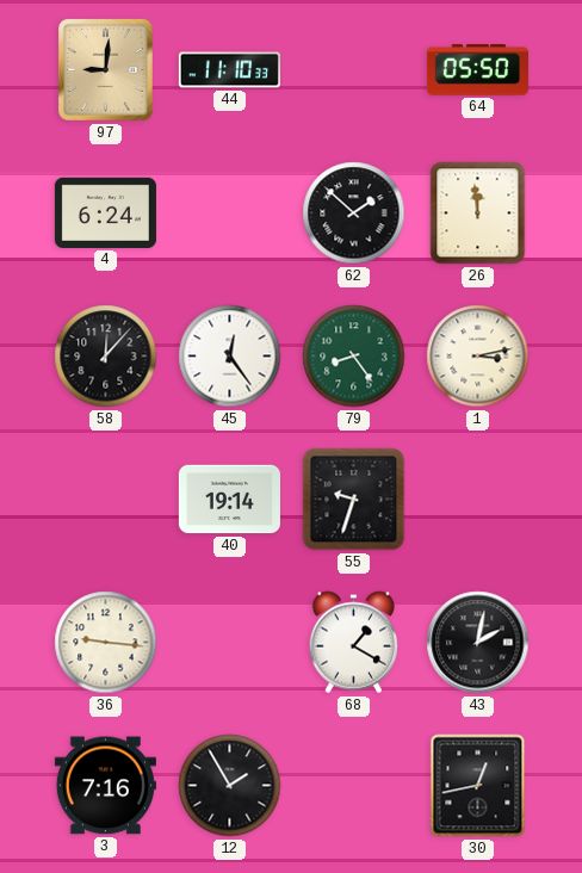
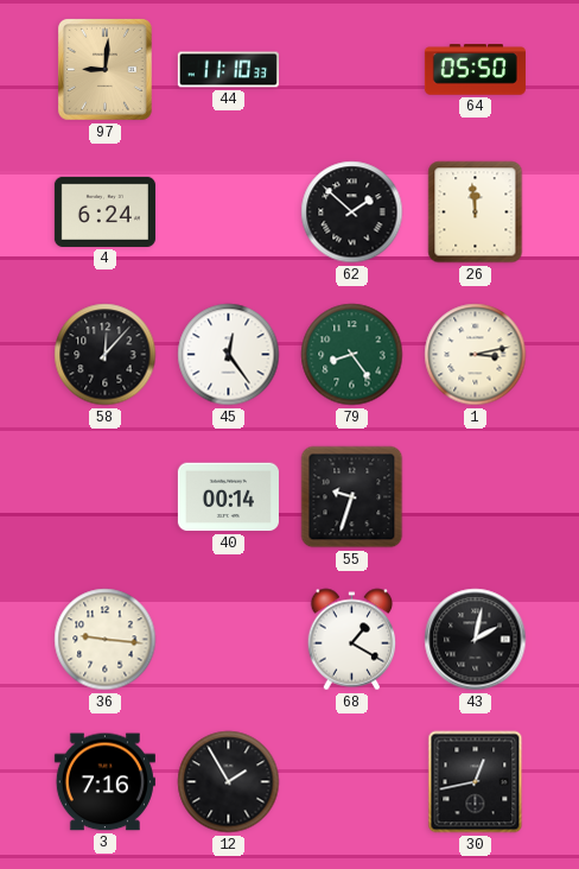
40: 19:14 -> 00:14
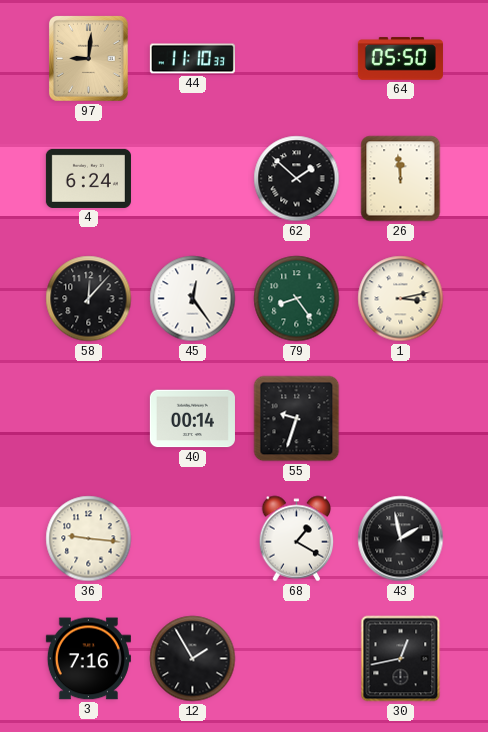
43: 2:02 -> 1:58
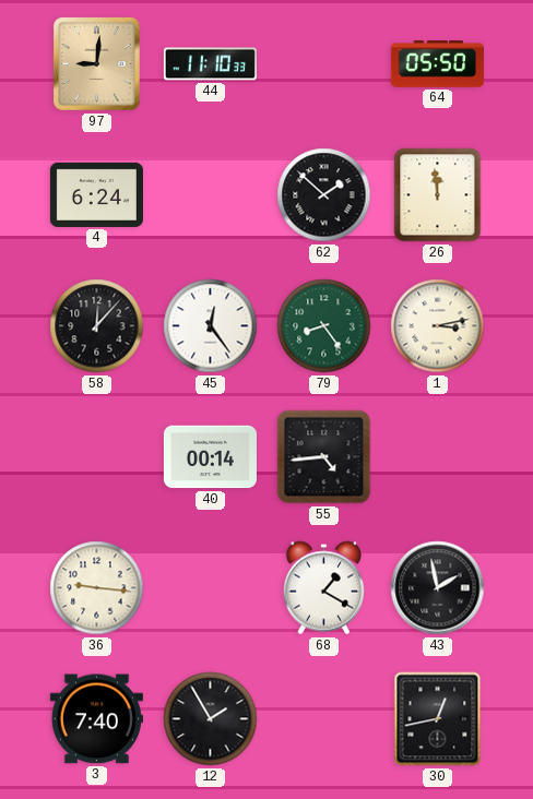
55: 9:33 -> 4:44
3: 7:16 -> 7:40
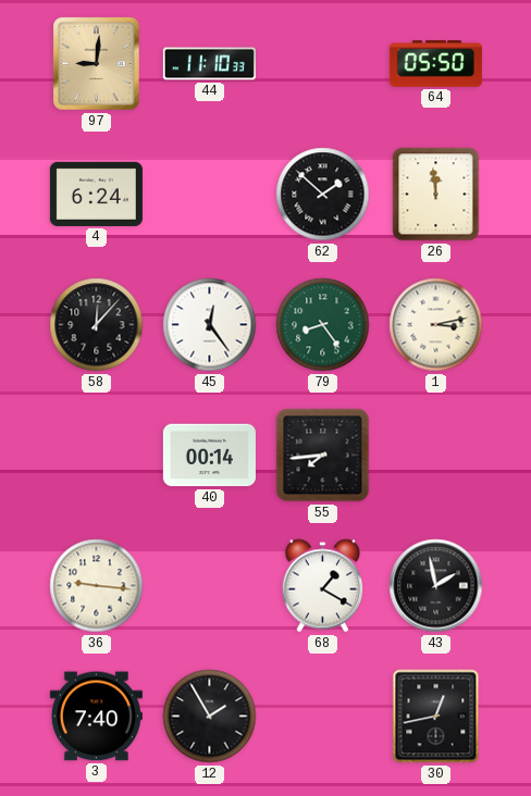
55: 4:44 -> 7:44
